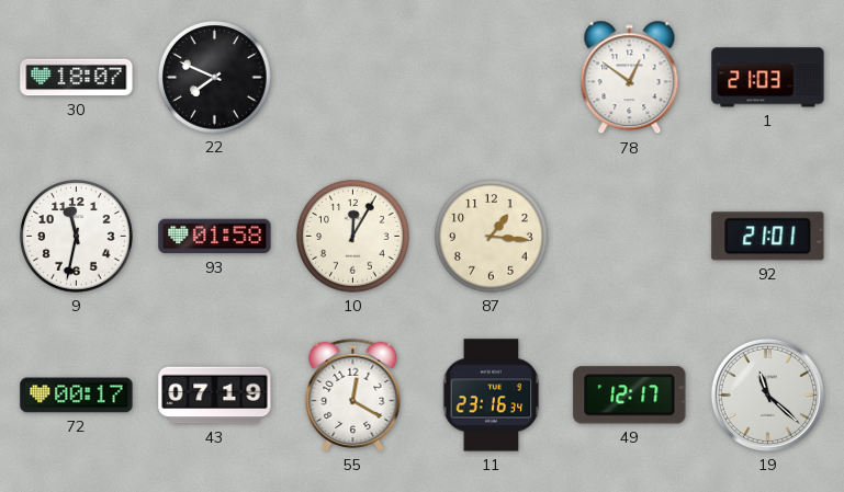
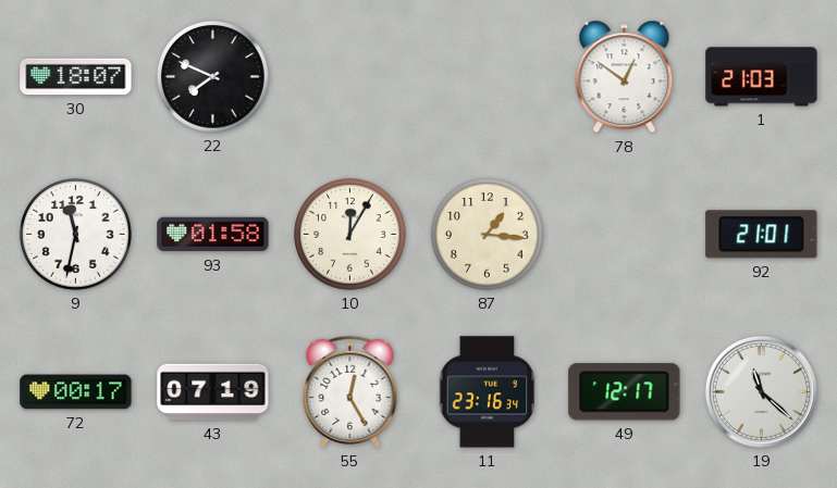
55: 12:20 -> 12:25
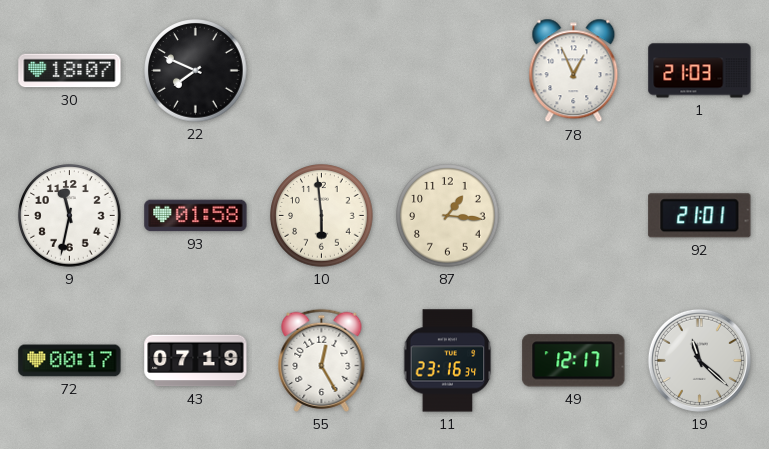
78: 12:51 -> 12:56
10: 12:05 -> 5:59
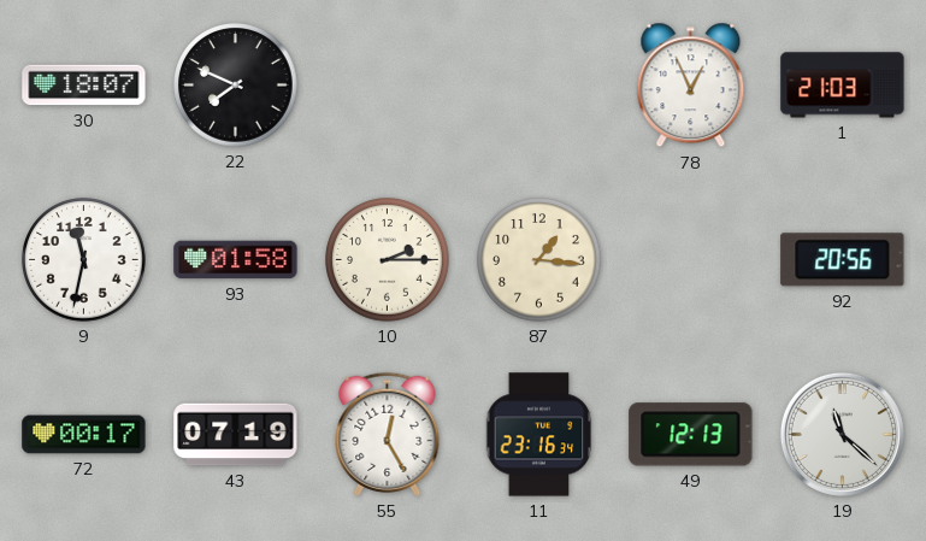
10: 5:59 -> 2:15
92: 21:01 -> 20:56
49: 12:17 -> 12:13
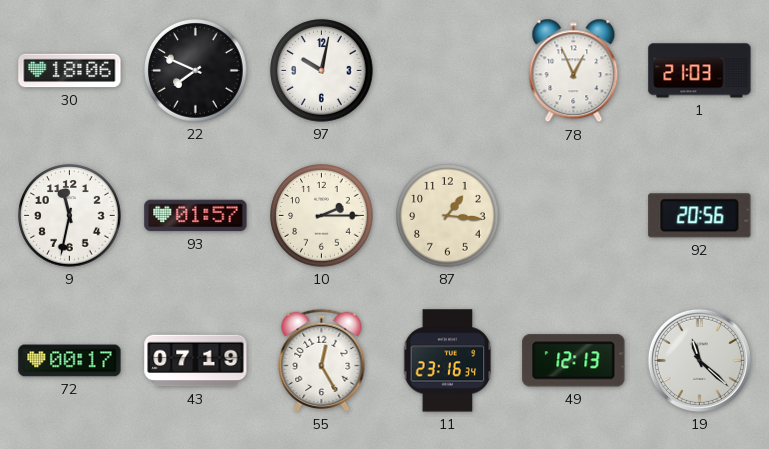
30: 18:07 -> 18:06
97: none -> 10:02
93: 01:58 -> 01:57
